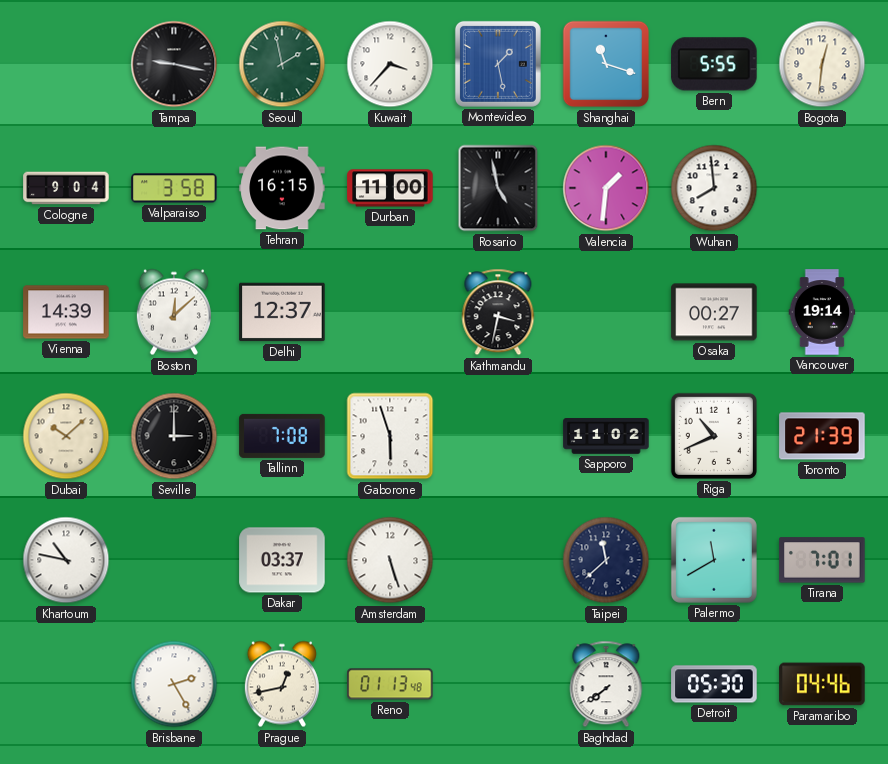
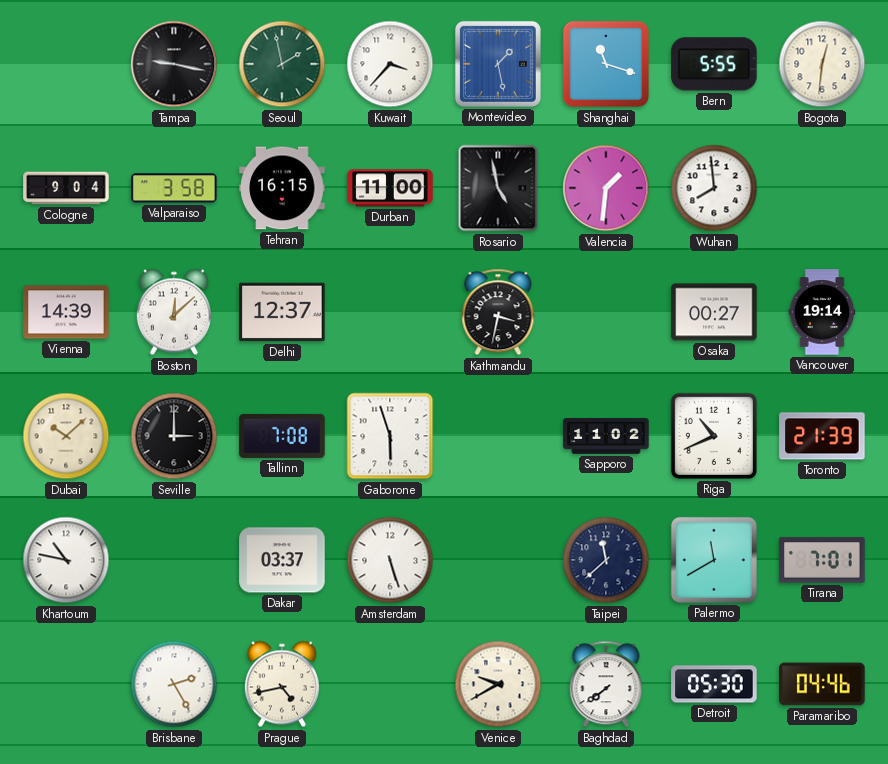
Prague: 12:43 -> 4:43
Reno: 01:13 -> none
Venice: none -> 9:40
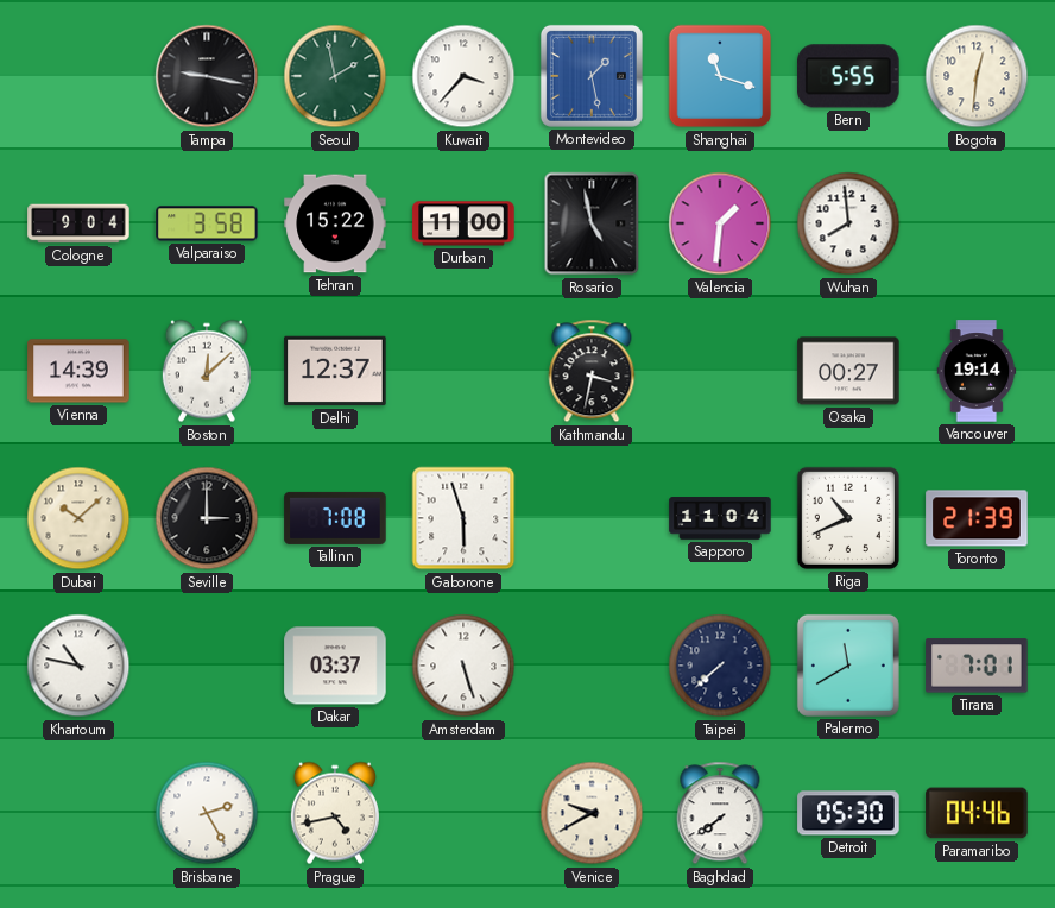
Tehran: 16:15 -> 15:22
Sapporo: 11:02 -> 11:04
Taipei: 11:38 -> 7:38
